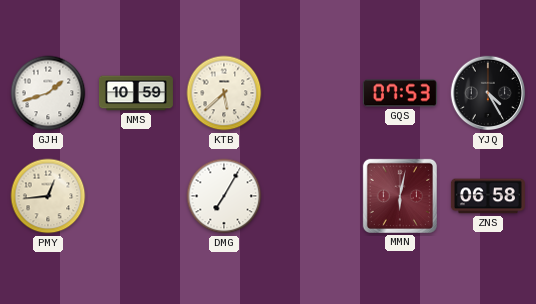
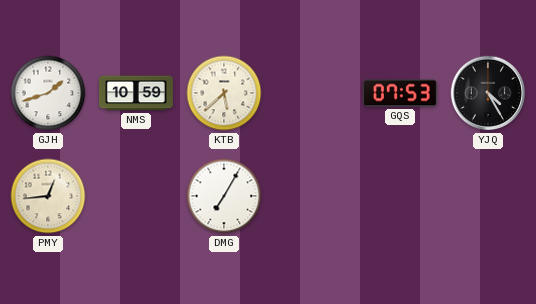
MMN: 6:02 -> none
ZNS: 06:58 -> none
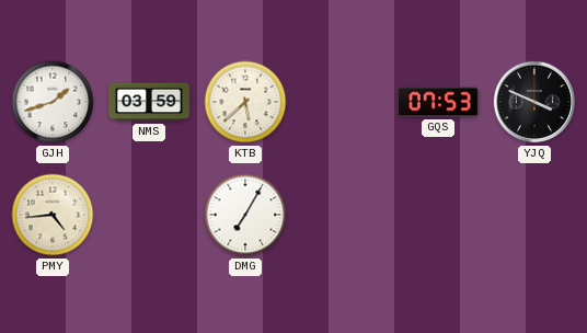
NMS: 10:59 -> 03:59
YJQ: 4:25 -> 3:49
PMY: 12:44 -> 4:44
